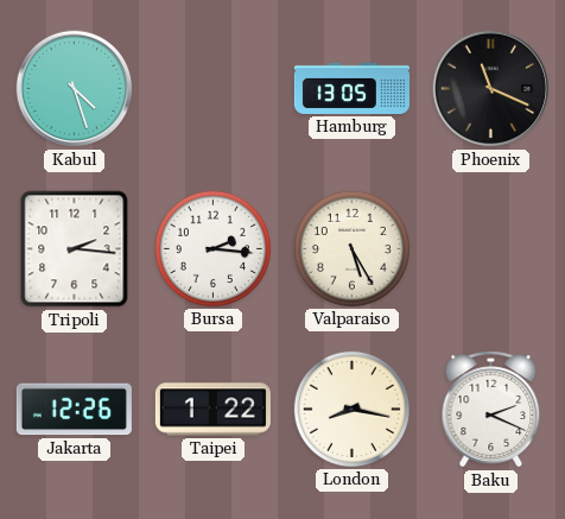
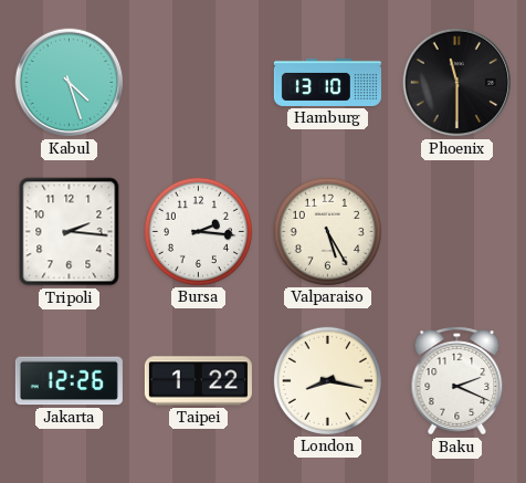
Hamburg: 13:05 -> 13:10
Phoenix: 11:19 -> 11:30
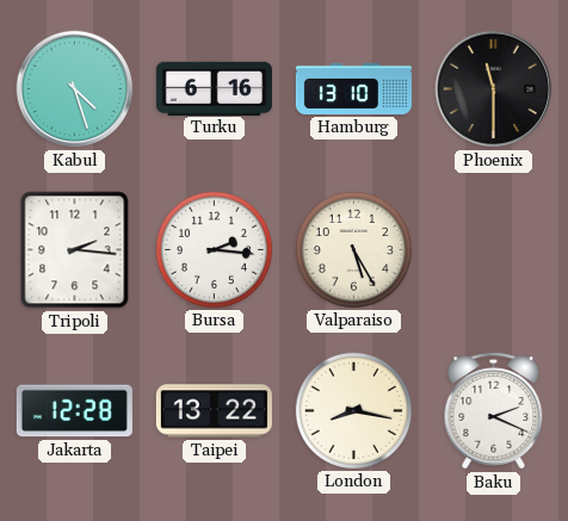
Turku: none -> 6:16
Jakarta: 12:26 -> 12:28
Taipei: 1:22 -> 13:22
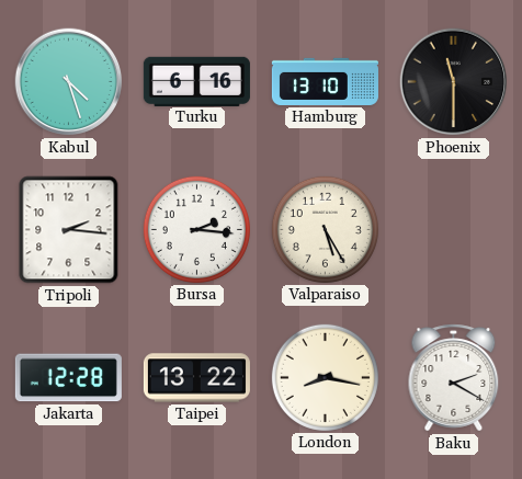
Baku: 2:19 -> 2:20
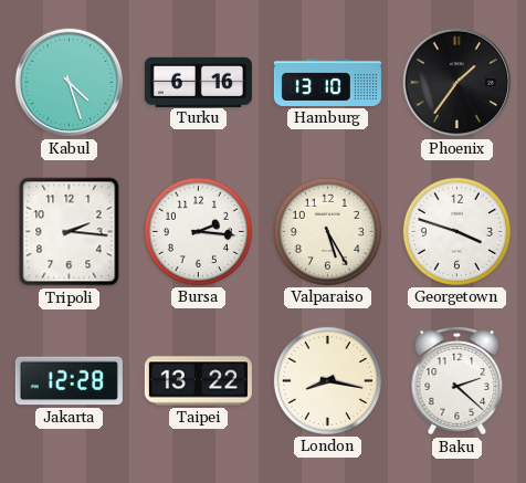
Phoenix: 11:30 -> 1:36
Georgetown: none -> 3:48
Baku: 2:20 -> 2:22
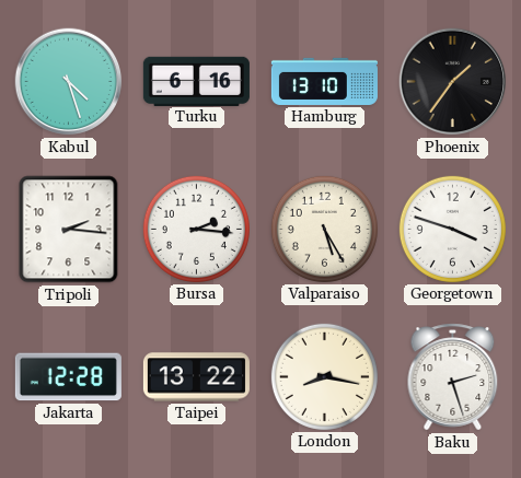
Baku: 2:22 -> 2:27
